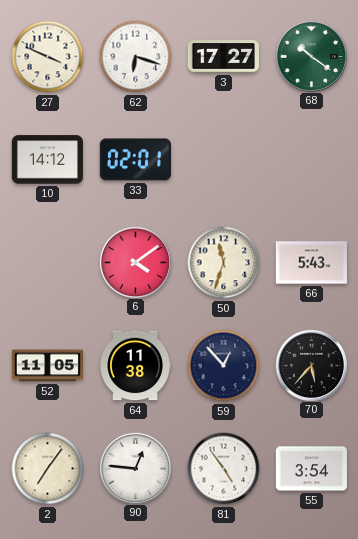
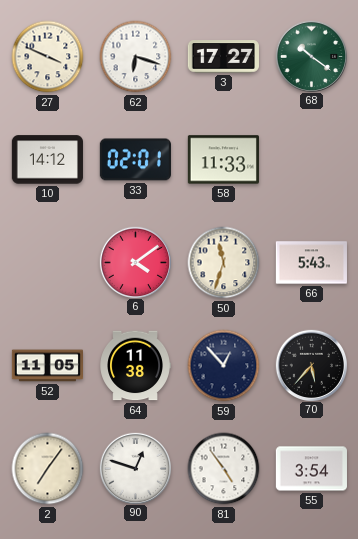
58: none -> 11:33
90: 12:46 -> 12:48
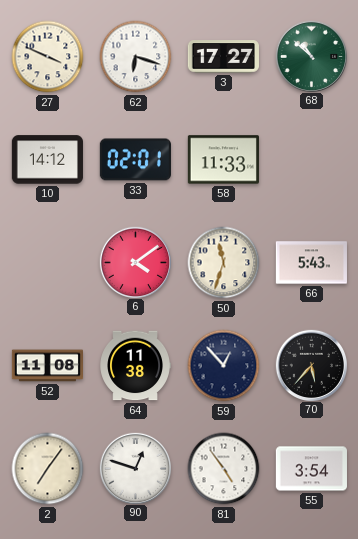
68: 10:21 -> 10:52
52: 11:05 -> 11:08
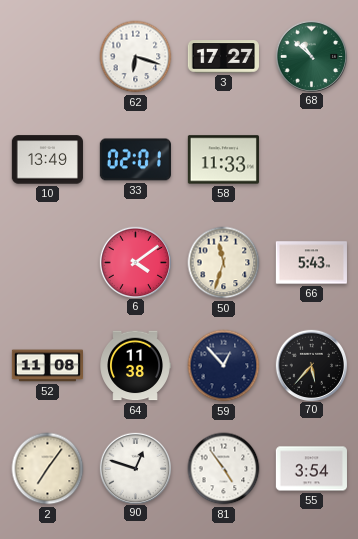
27: 3:49 -> none
10: 14:12 -> 13:49
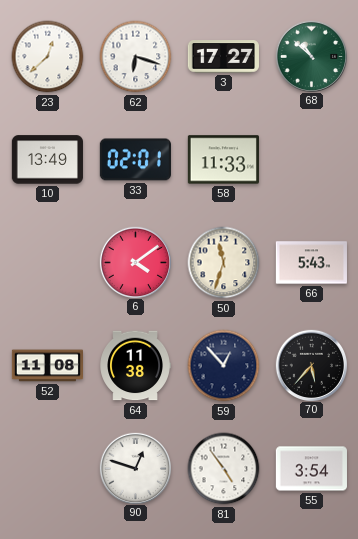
23: none -> 12:38
2: 7:06 -> none
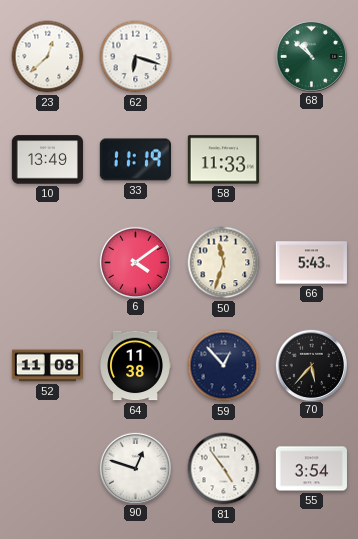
3: 17:27 -> none
33: 02:01 -> 11:19
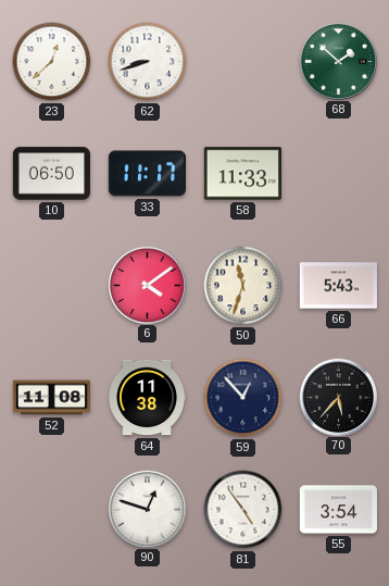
62: 6:18 -> 8:42
68: 10:52 -> 1:52
10: 13:49 -> 06:50
33: 11:19 -> 11:17
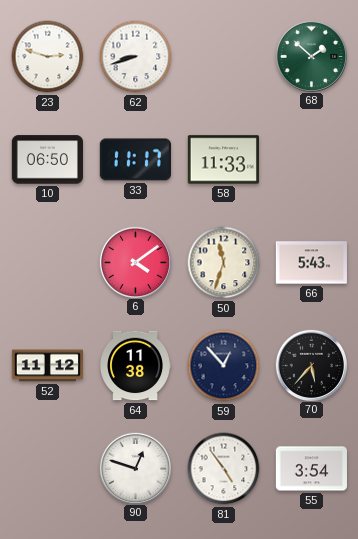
23: 12:38 -> 2:48
52: 11:08 -> 11:12
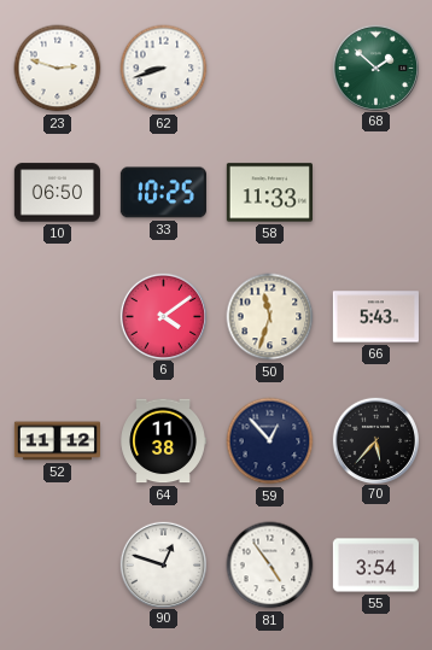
33: 11:17 -> 10:25
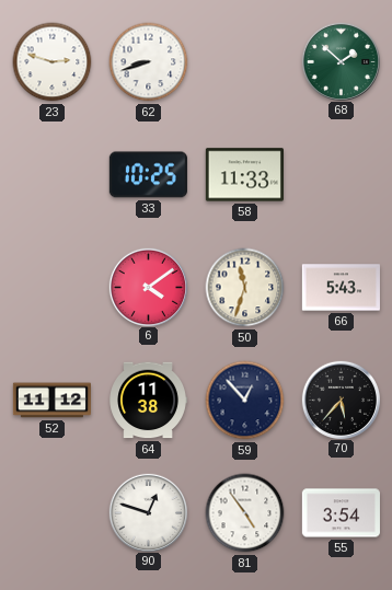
10: 06:50 -> none
